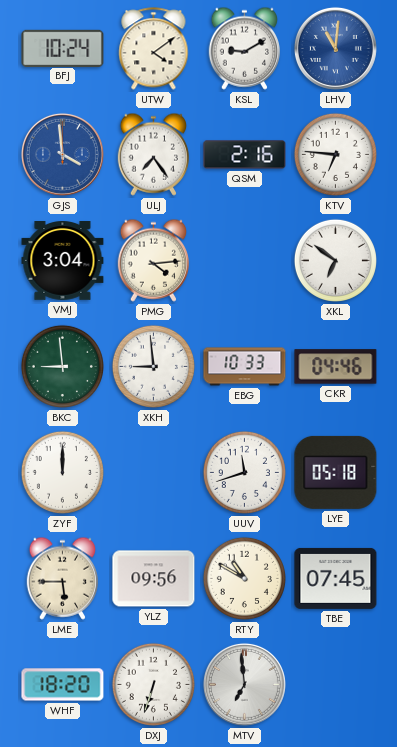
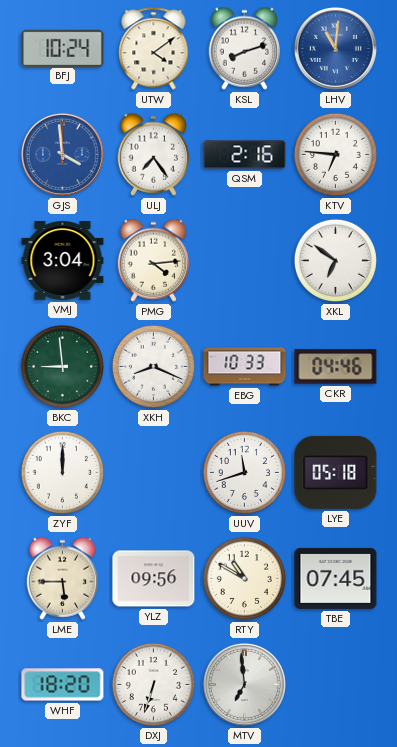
KSL: 9:10 -> 8:12
XKH: 8:59 -> 8:19
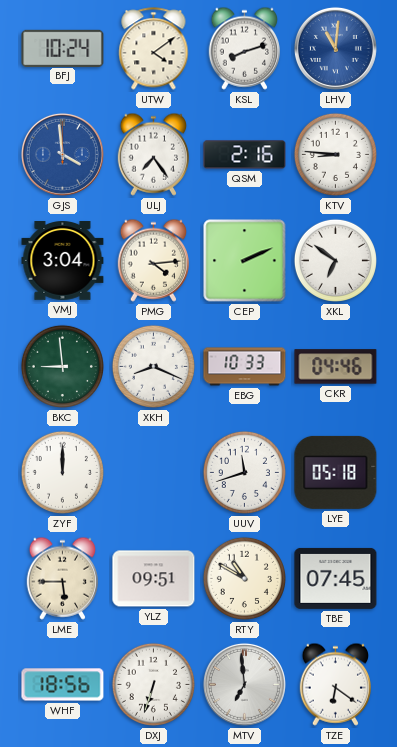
KTV: 6:46 -> 8:46
CEP: none -> 2:11
YLZ: 09:56 -> 09:51
WHF: 18:20 -> 18:56
TZE: none -> 6:21
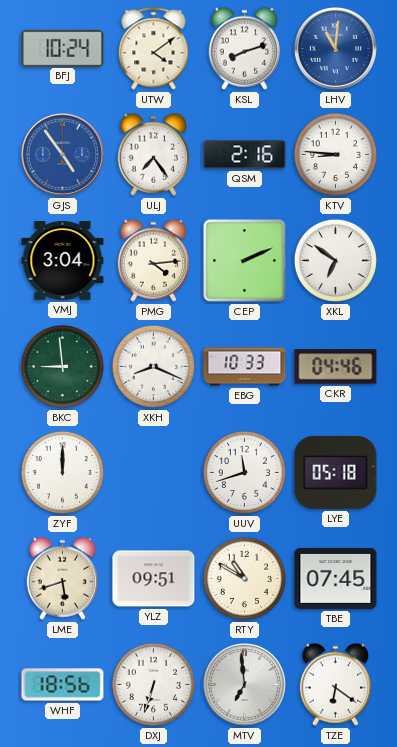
GJS: 3:59 -> 4:54
LME: 5:45 -> 5:42
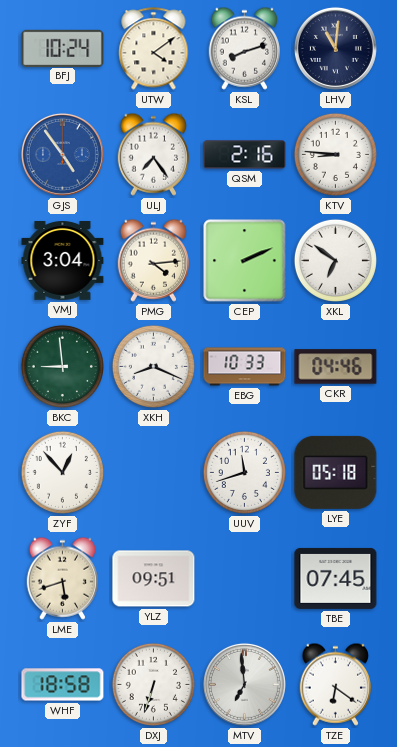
LHV dial: blue -> navy
ZYF: 12:00 -> 12:53
RTY: 10:50 -> none
WHF: 18:56 -> 18:58
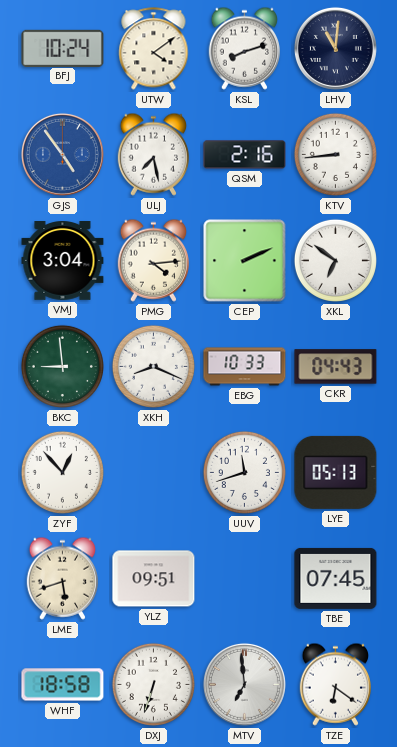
ULJ: 7:24 -> 7:28
KTV: 8:46 -> 8:44
CKR: 04:46 -> 04:43
LYE: 05:18 -> 05:13
